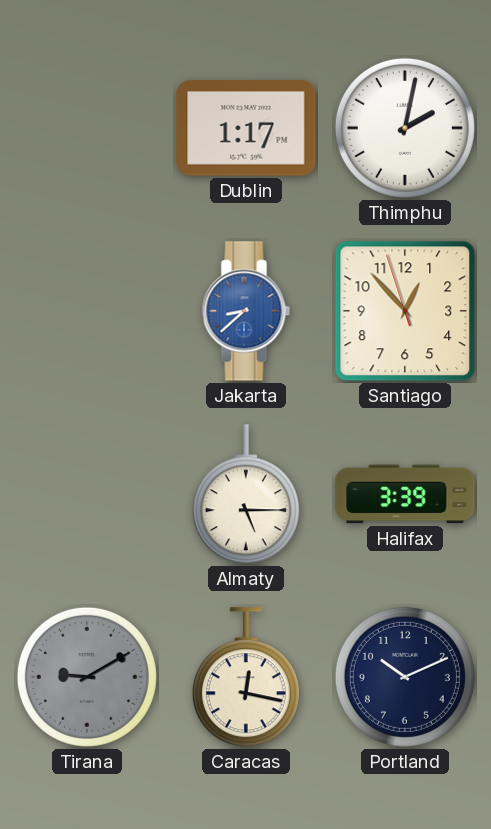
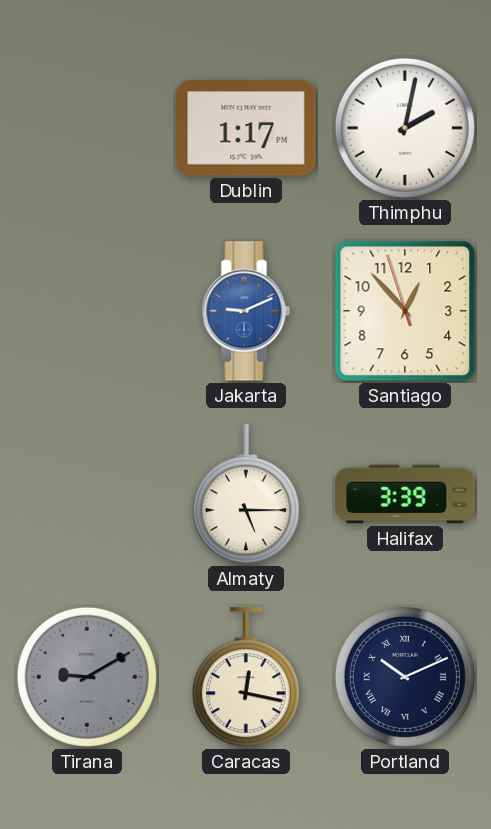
Jakarta: 8:38 -> 9:11
Portland numerals: Arabic -> Roman
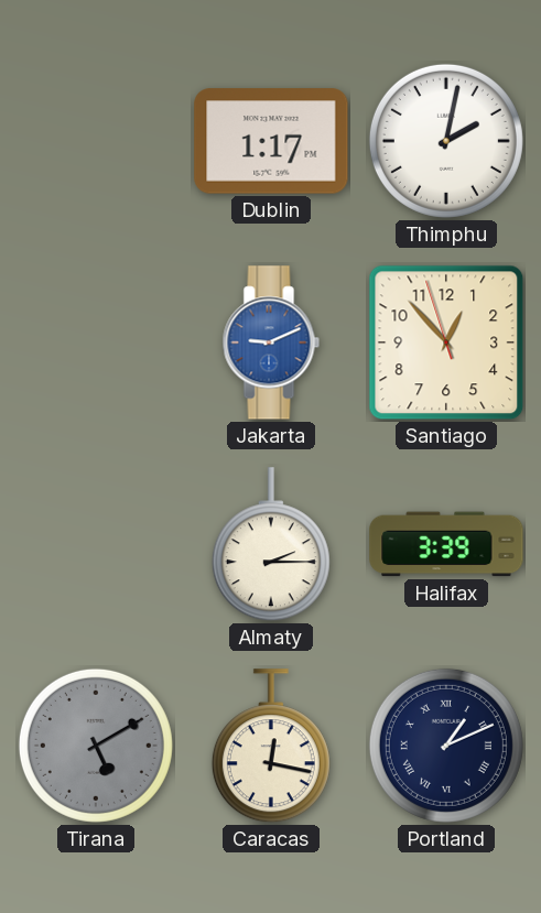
Almaty: 5:15 -> 2:15
Tirana: 9:10 -> 5:10
Portland: 10:11 -> 1:11
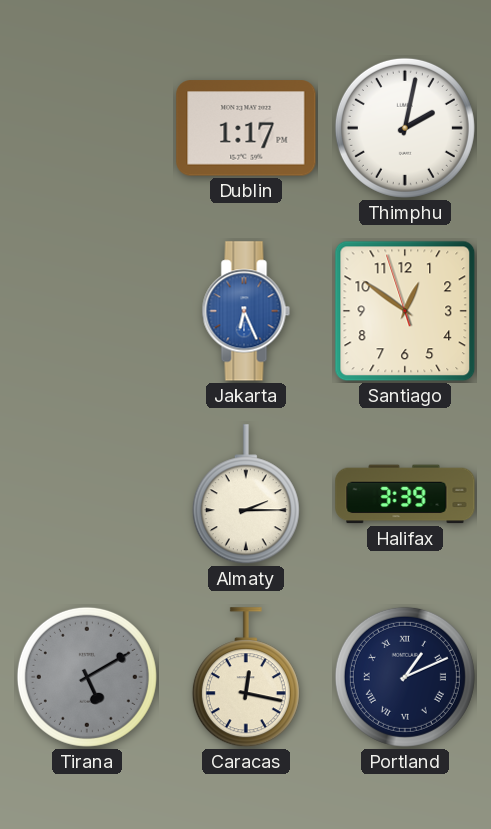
Jakarta: 9:11 -> 6:26
Santiago: 12:52 -> 12:50
